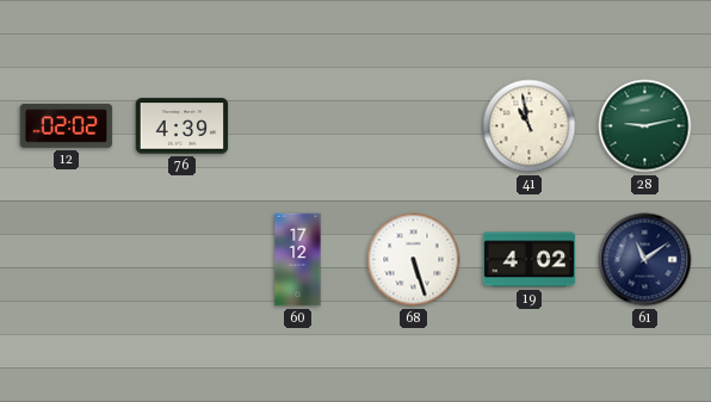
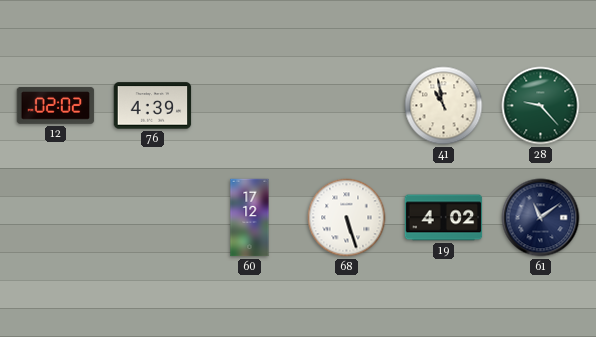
28: 9:13 -> 9:23
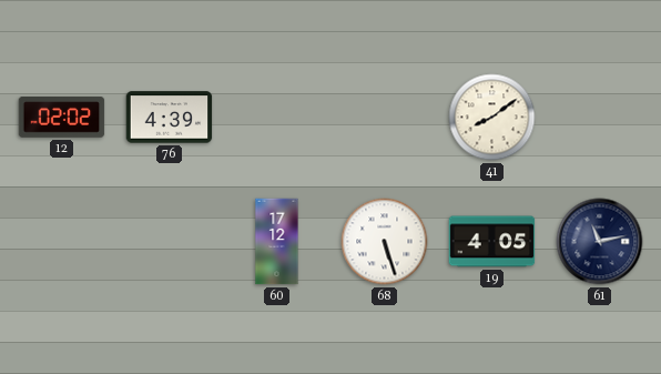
41: 10:58 -> 8:09
28: 9:23 -> none
19: 4:02 -> 4:05
61: 11:09 -> 11:13
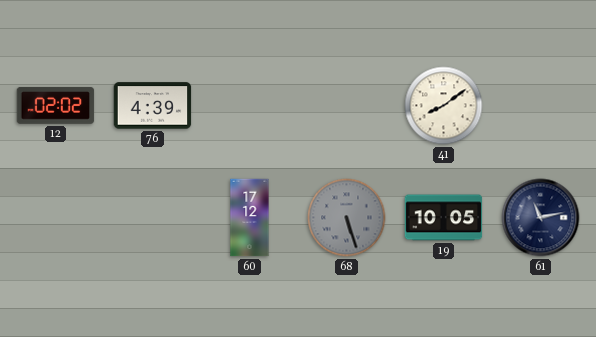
68 dial: white -> grey
19: 4:05 -> 10:05
